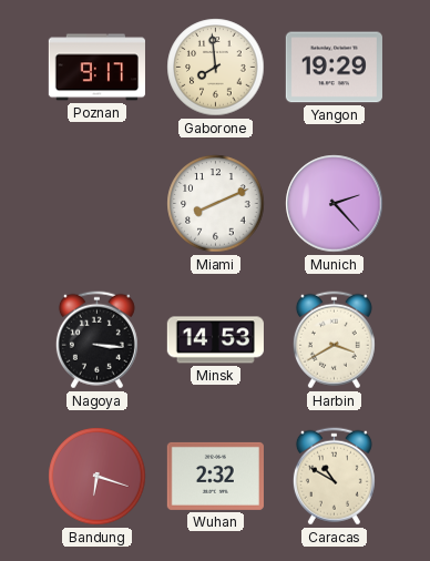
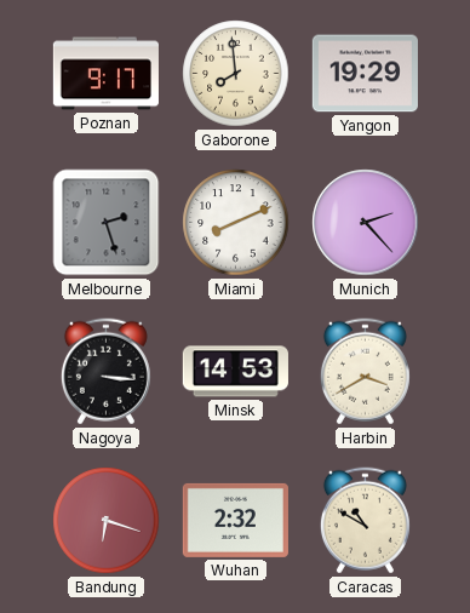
Melbourne: none -> 2:27
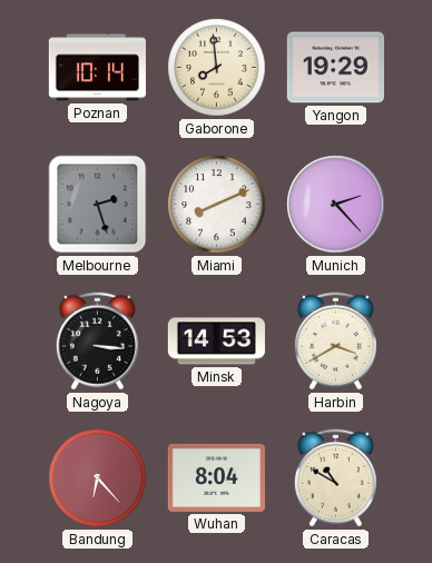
Poznan: 9:17 -> 10:14
Bandung: 6:18 -> 6:23
Wuhan: 2:32 -> 8:04
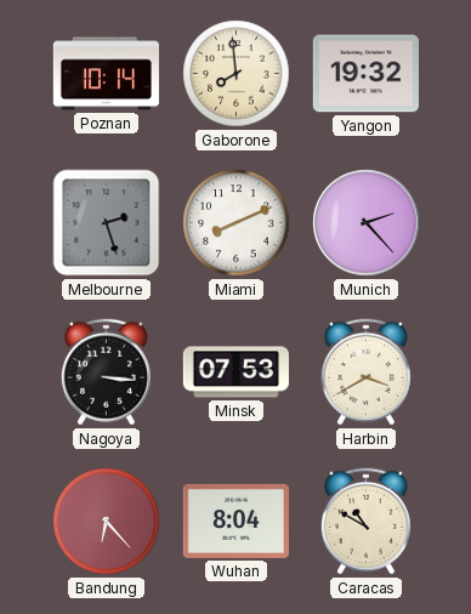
Yangon: 19:29 -> 19:32
Minsk: 14:53 -> 07:53
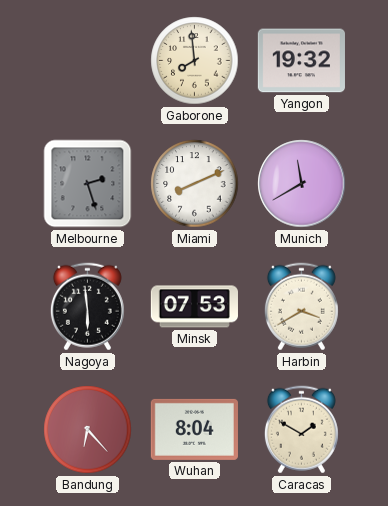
Poznan: 10:14 -> none
Munich: 2:23 -> 11:40
Nagoya: 3:16 -> 5:59
Caracas: 10:50 -> 1:50
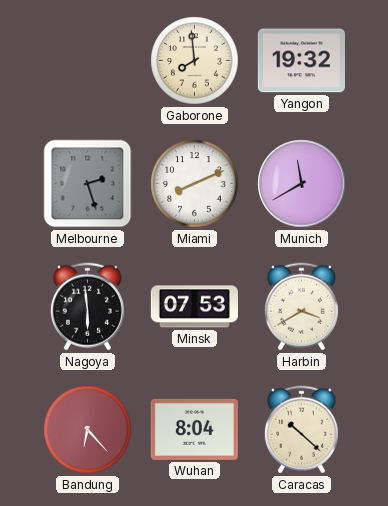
Caracas: 1:50 -> 10:22
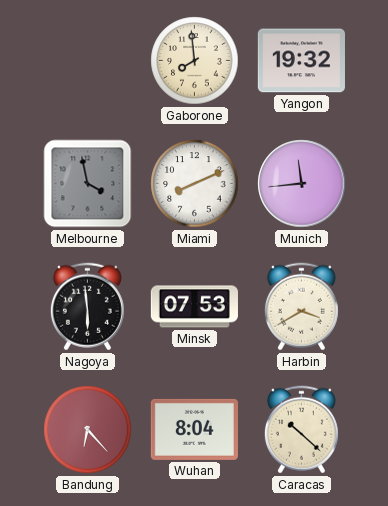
Melbourne: 2:27 -> 3:58
Munich: 11:40 -> 11:44
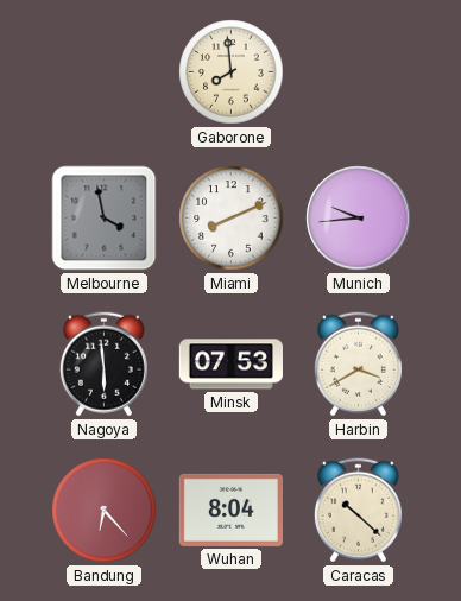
Yangon: 19:32 -> none
Munich: 11:44 -> 9:44
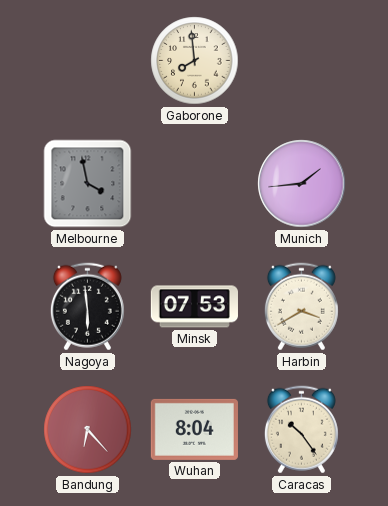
Miami: 8:11 -> none
Munich: 9:44 -> 1:44
Caracas: 10:22 -> 10:24
